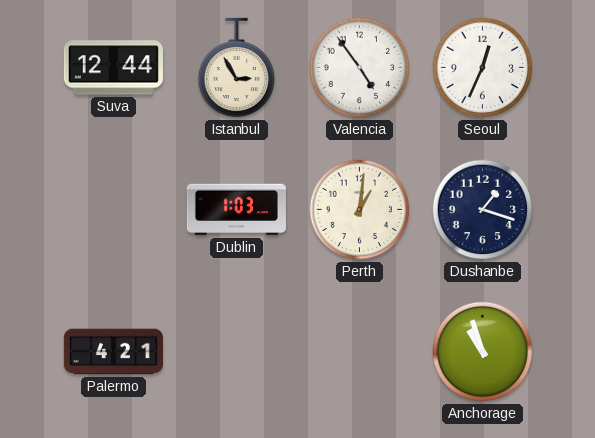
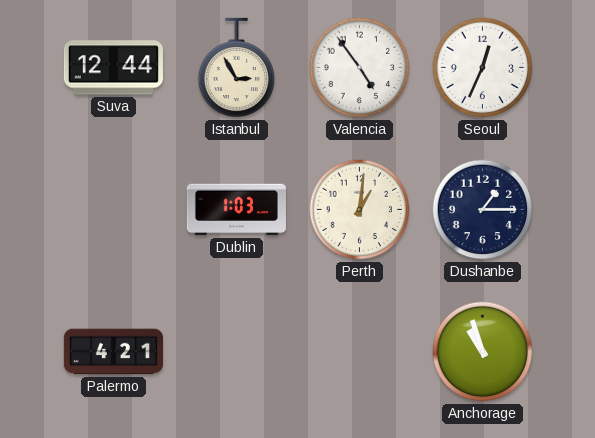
Dushanbe: 1:18 -> 1:15
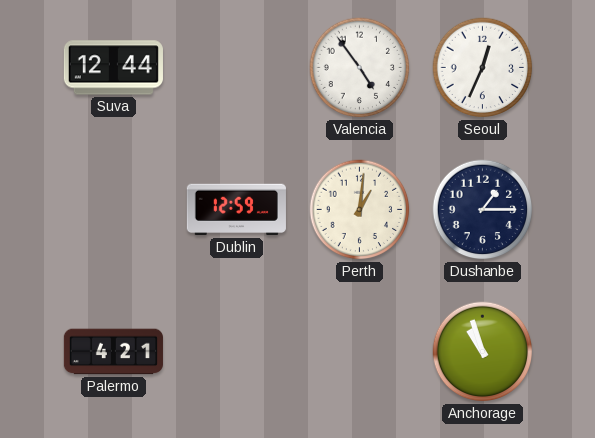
Istanbul: 2:55 -> none
Dublin: 1:03 -> 12:59
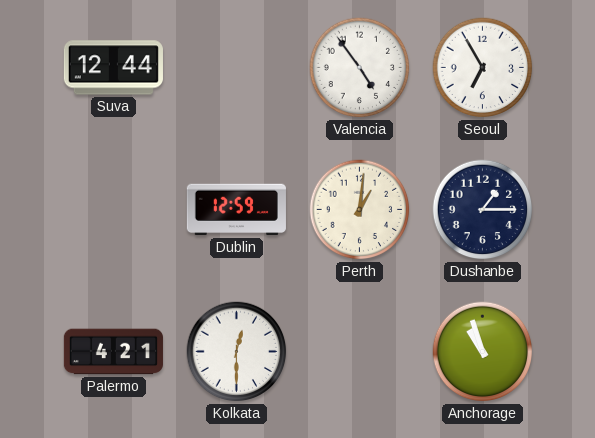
Seoul: 12:34 -> 6:55
Kolkata: none -> 12:30
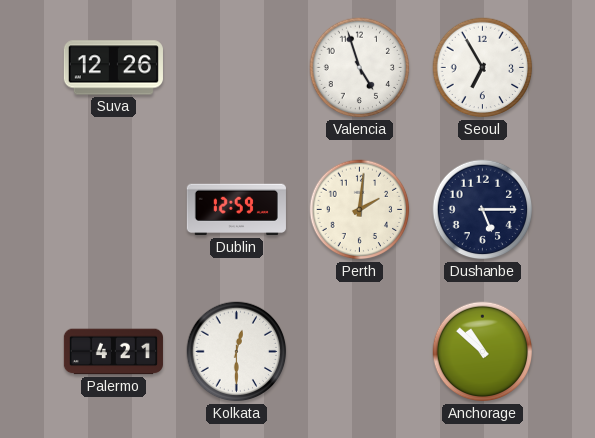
Suva: 12:44 -> 12:26
Valencia: 4:54 -> 4:57
Perth: 1:01 -> 2:01
Dushanbe: 1:15 -> 5:15
Anchorage: 10:57 -> 10:52
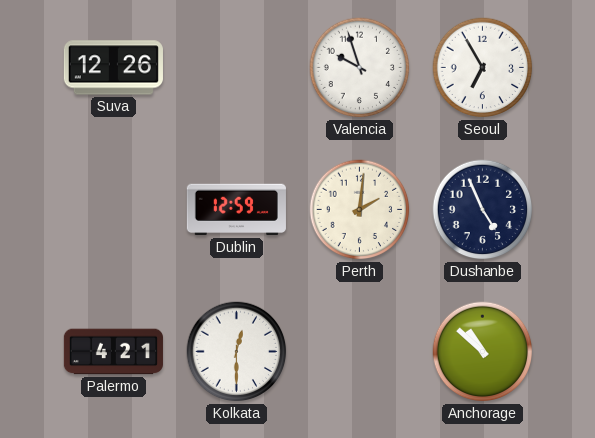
Valencia: 4:57 -> 9:57
Dushanbe: 5:15 -> 4:56
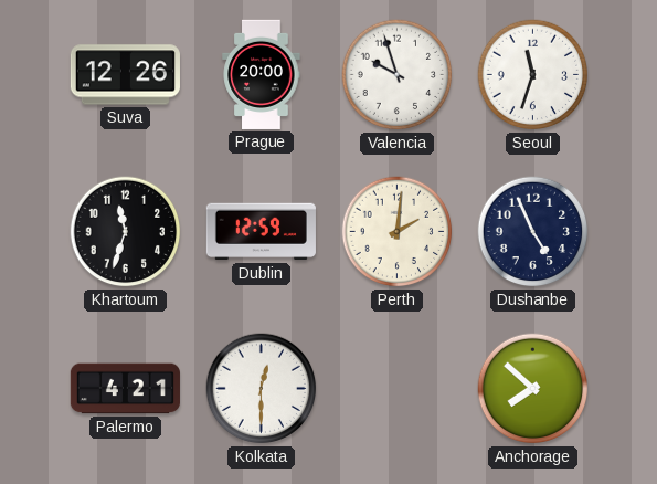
Prague: none -> 20:00
Seoul: 6:55 -> 11:33
Khartoum: none -> 11:33
Anchorage: 10:52 -> 7:52
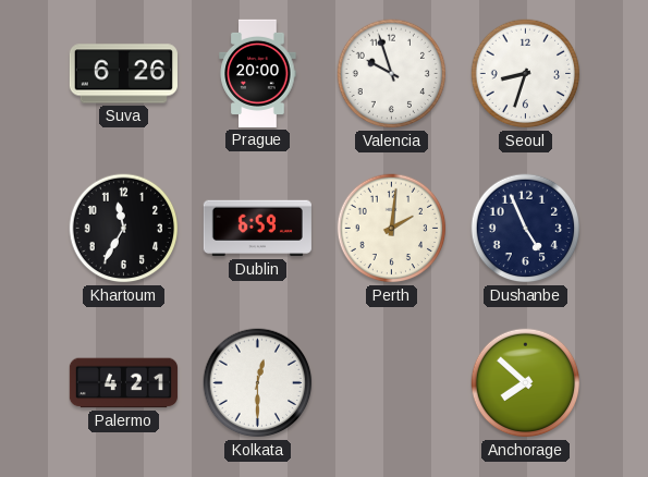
Suva: 12:26 -> 6:26
Seoul: 11:33 -> 8:33
Khartoum: 11:33 -> 11:35
Dublin: 12:59 -> 6:59
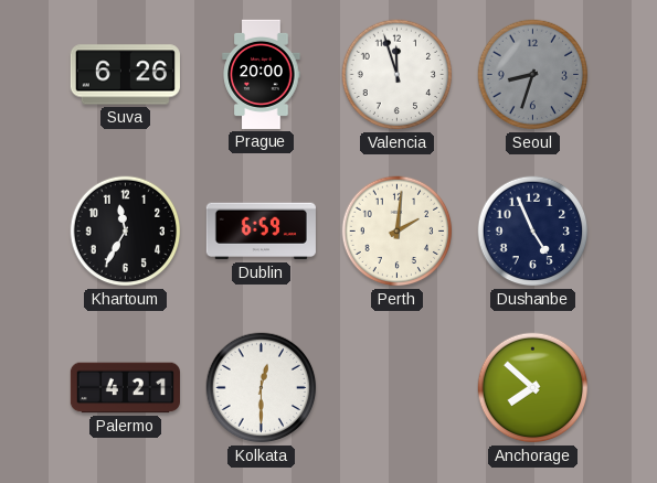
Valencia: 9:57 -> 11:57
Seoul dial: white -> grey
